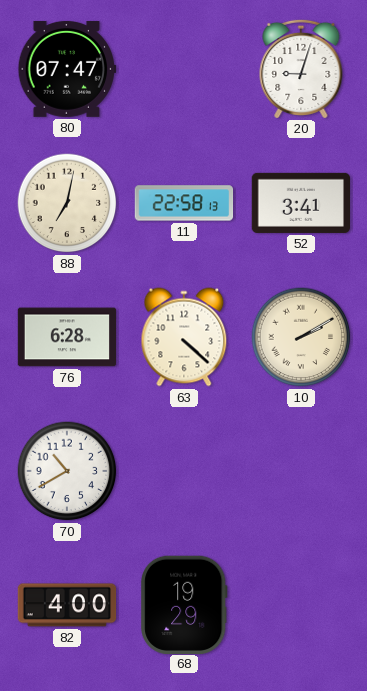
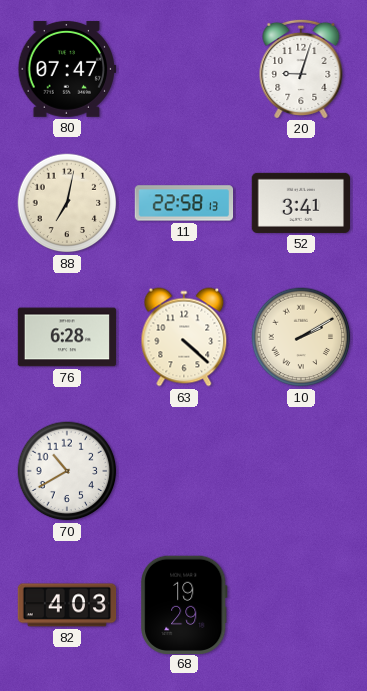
82: 4:00 -> 4:03
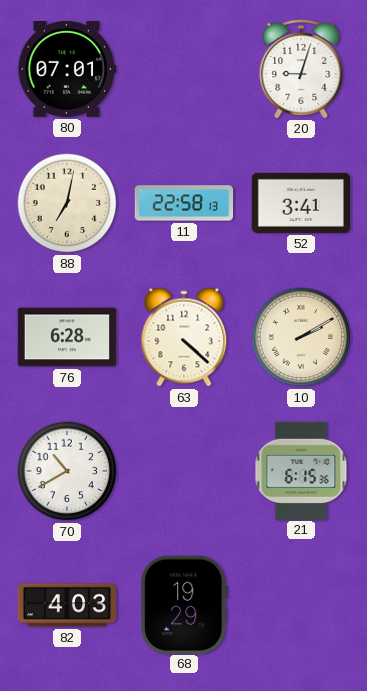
80: 07:47 -> 07:01
21: none -> 6:15
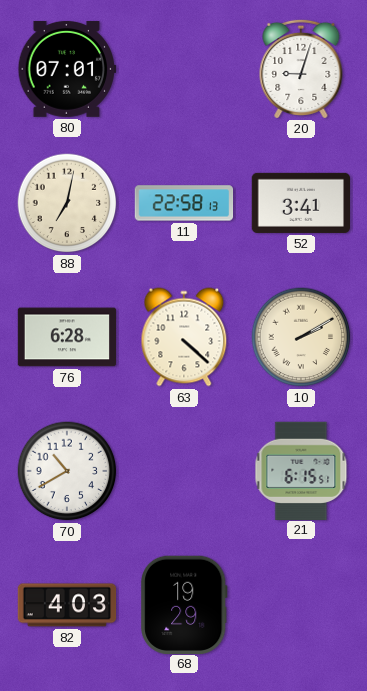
21: 6:15:36 -> 6:15:51
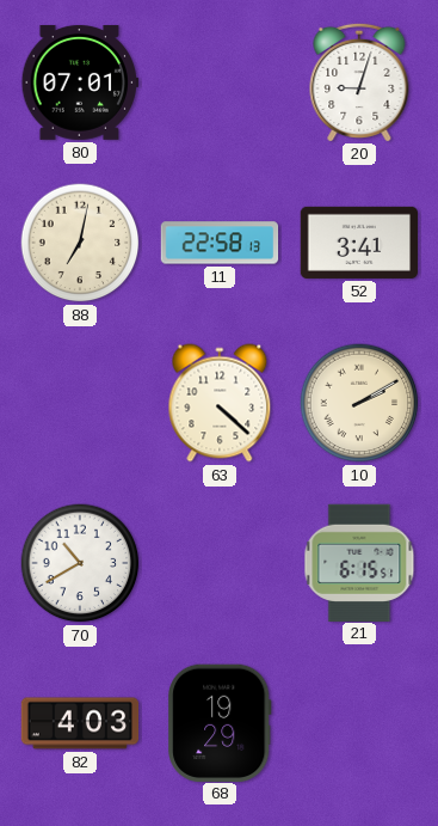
76: 6:28 -> none
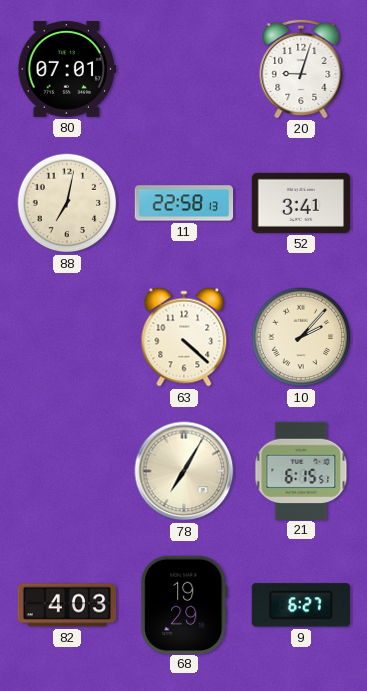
10: 2:10 -> 2:07
70: 10:40 -> none
78: none -> 7:05
9: none -> 6:27
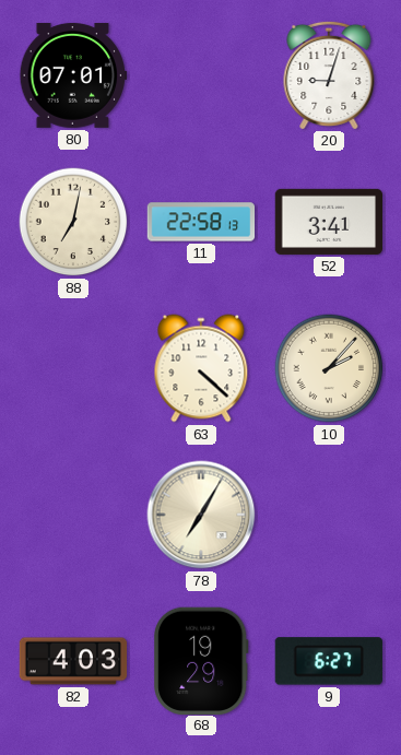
21: 6:15 -> none
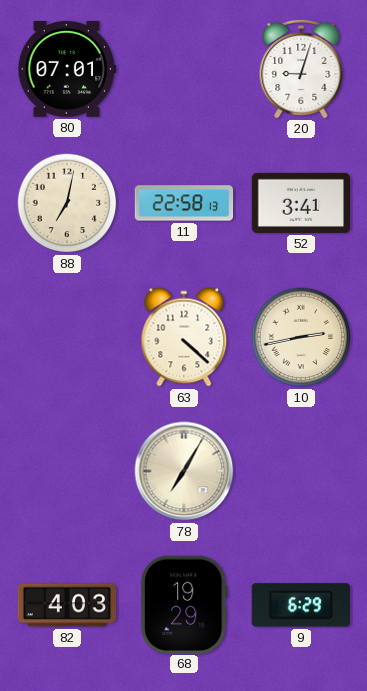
10: 2:07 -> 2:43
9: 6:27 -> 6:29
